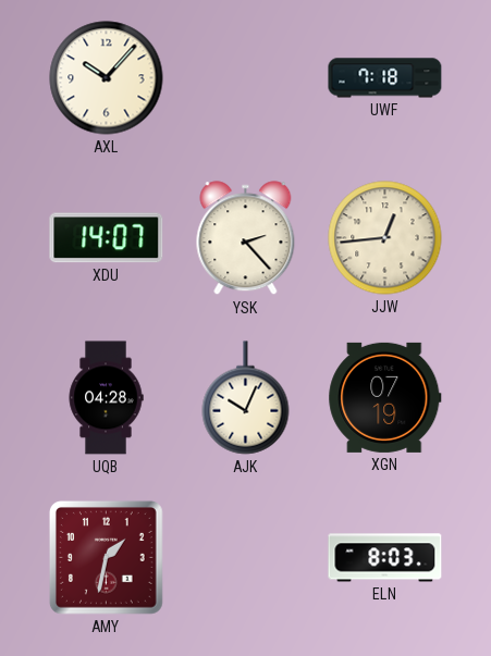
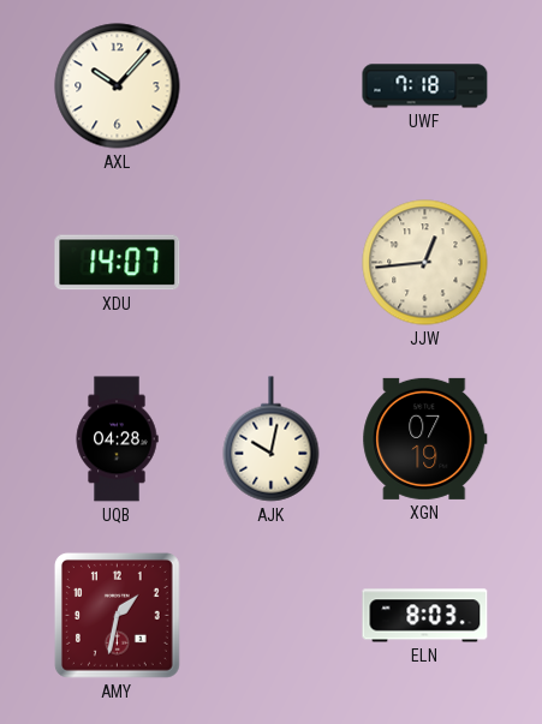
YSK: 2:23 -> none
AJK: 10:04 -> 10:02
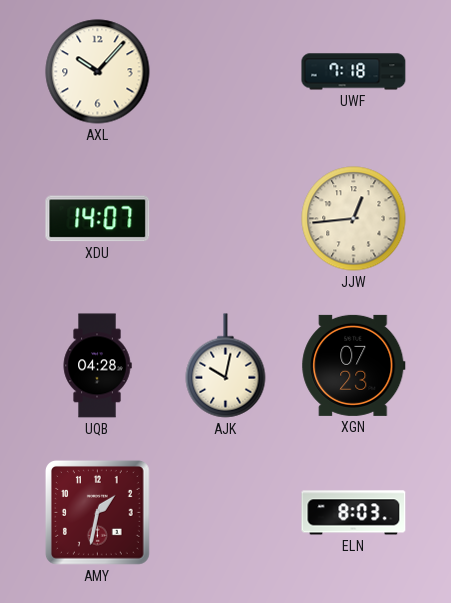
XGN: 07:19 -> 07:23
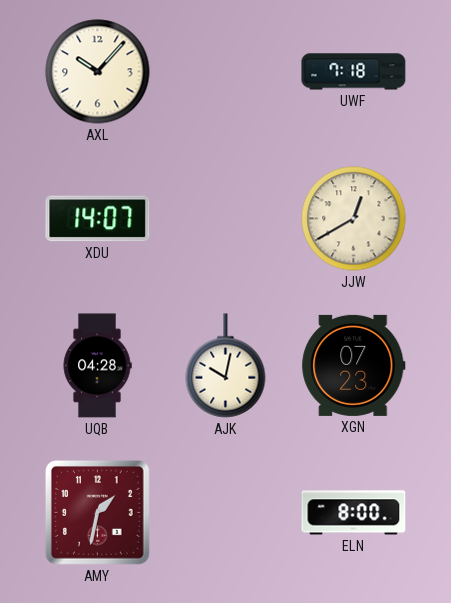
JJW: 12:44 -> 12:40
ELN: 8:03 -> 8:00
